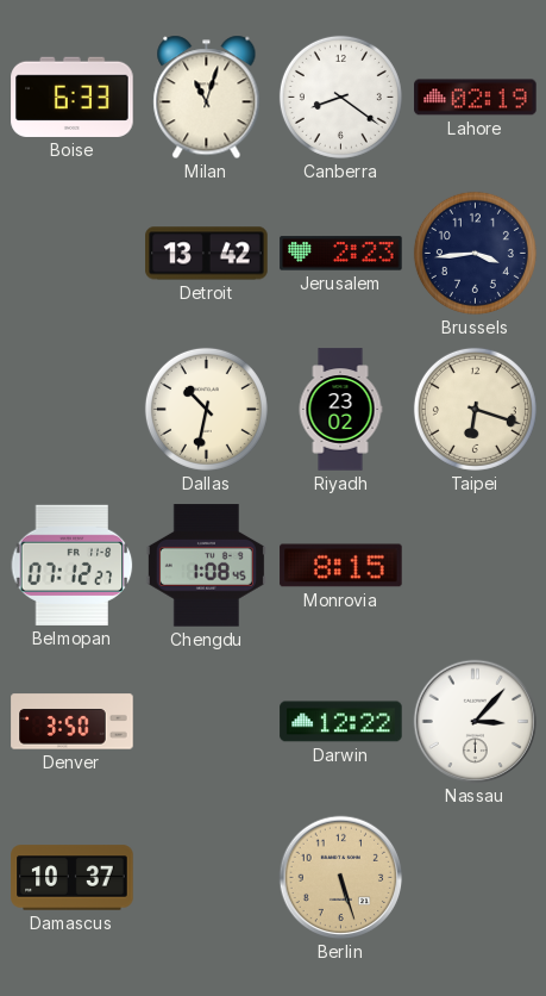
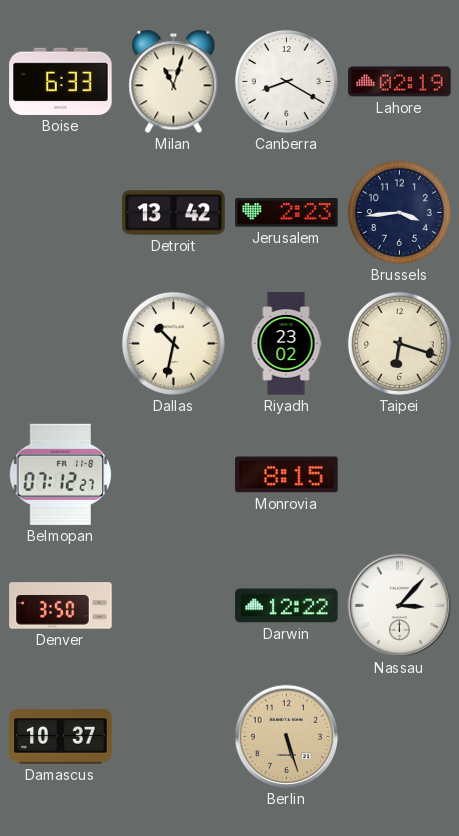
Canberra: 8:21 -> 8:20
Chengdu: 1:08 -> none
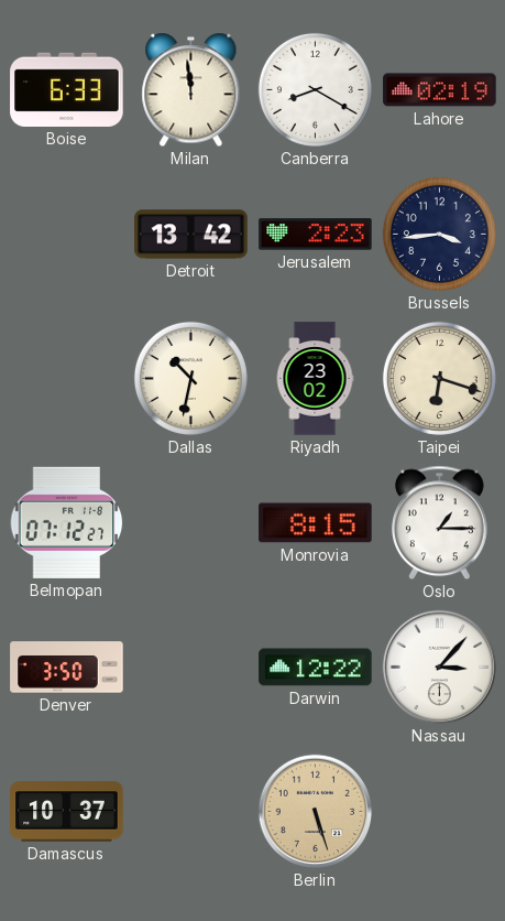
Milan: 11:03 -> 11:59
Oslo: none -> 1:15
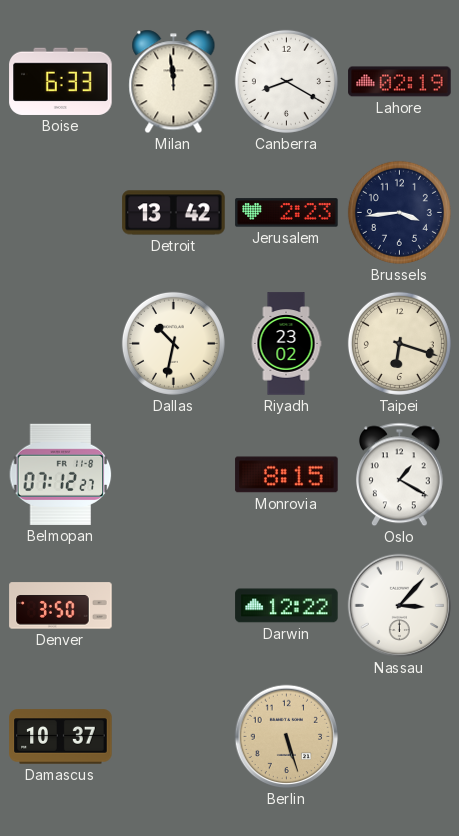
Oslo: 1:15 -> 1:20
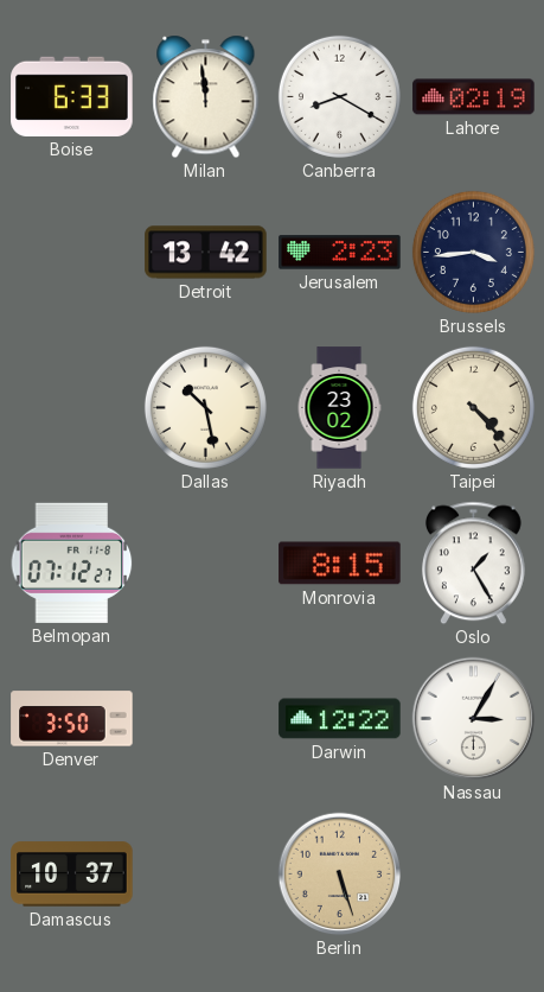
Dallas: 10:32 -> 10:28
Taipei: 6:18 -> 4:23
Oslo: 1:20 -> 1:25
Nassau: 3:07 -> 3:05
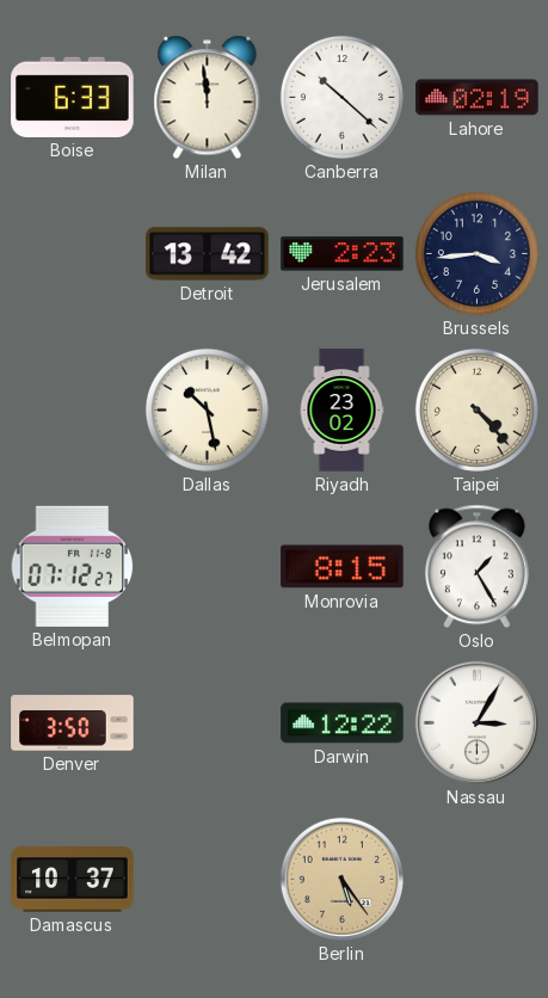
Canberra: 8:20 -> 10:22
Berlin: 5:27 -> 5:24
